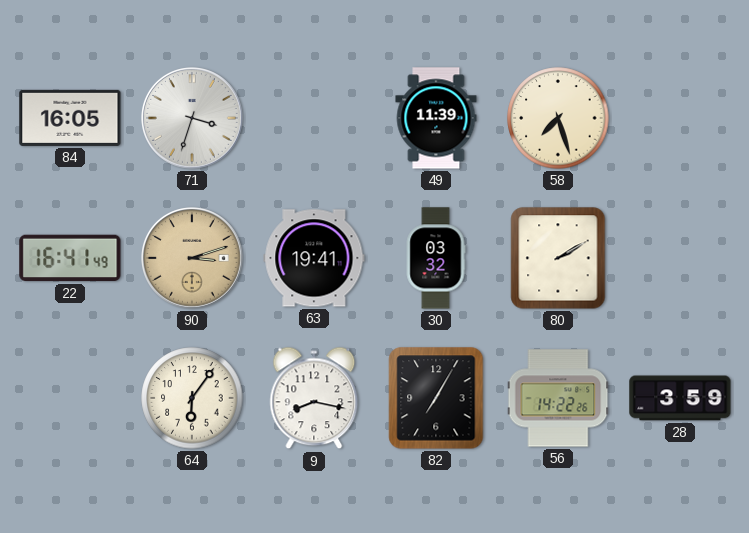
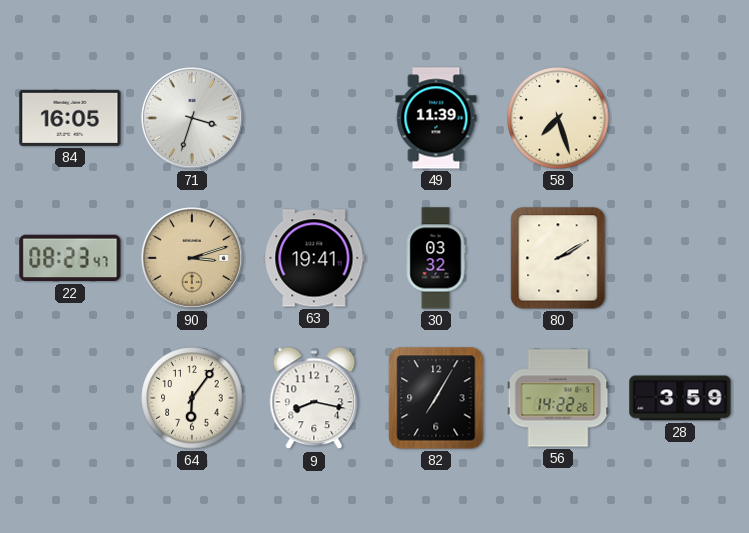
22: 16:41 -> 08:23
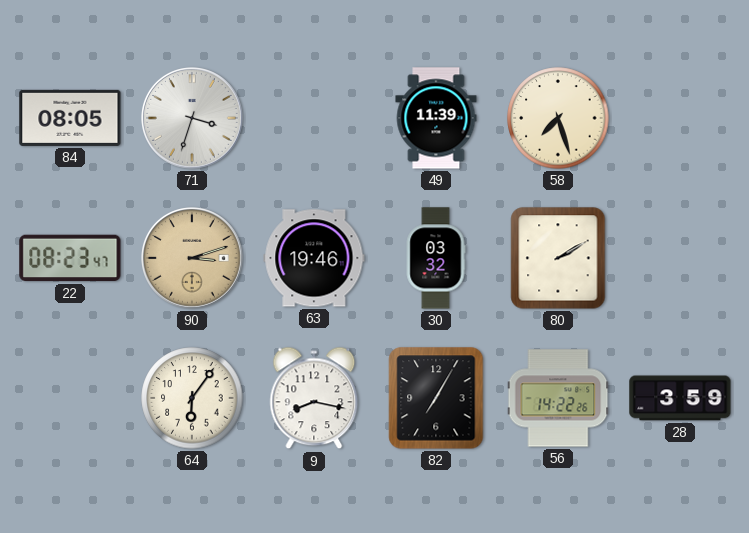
84: 16:05 -> 08:05
63: 19:41 -> 19:46
